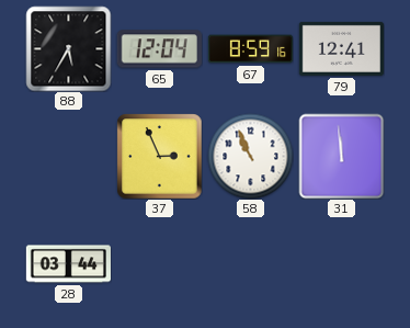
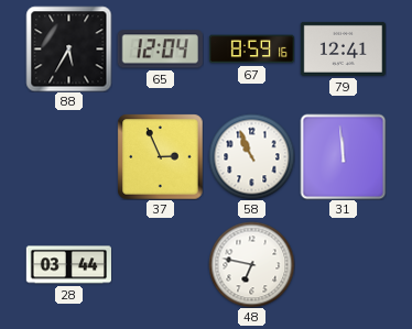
48: none -> 6:47
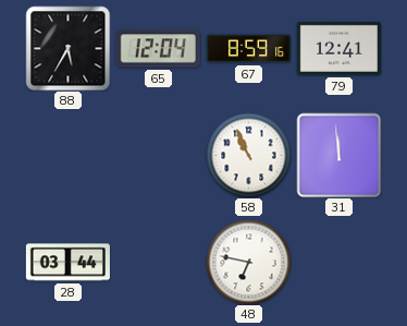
37: 2:56 -> none
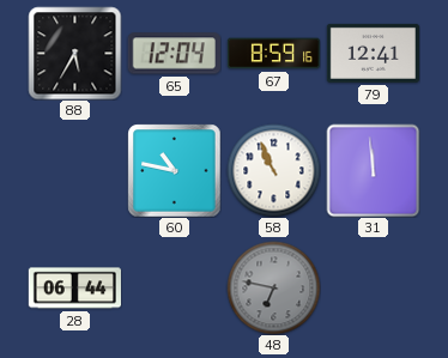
60: none -> 10:47
28: 03:44 -> 06:44
48 dial: white -> grey
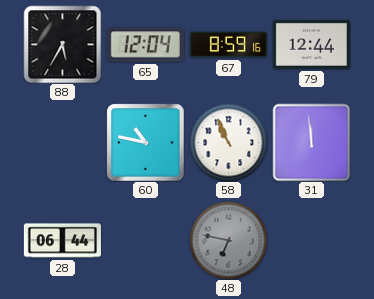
79: 12:41 -> 12:44
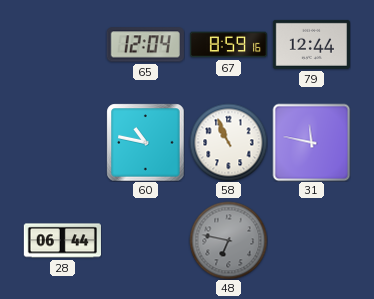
88: 5:35 -> none
31: 11:59 -> 11:47
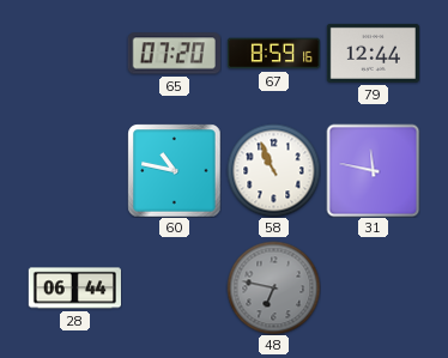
65: 12:04 -> 07:20
